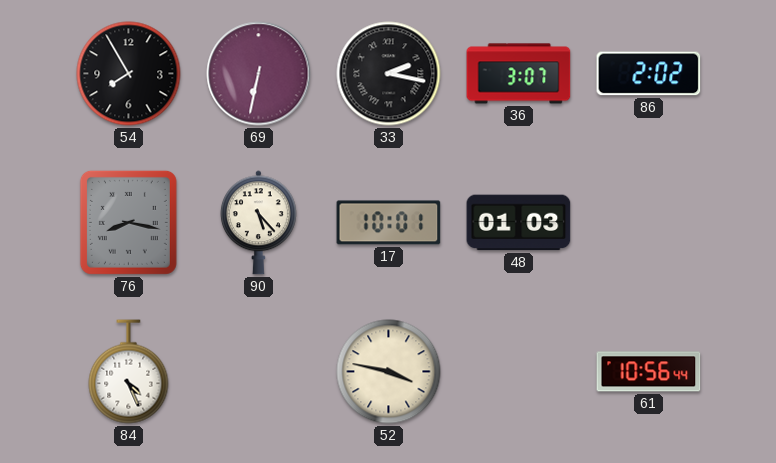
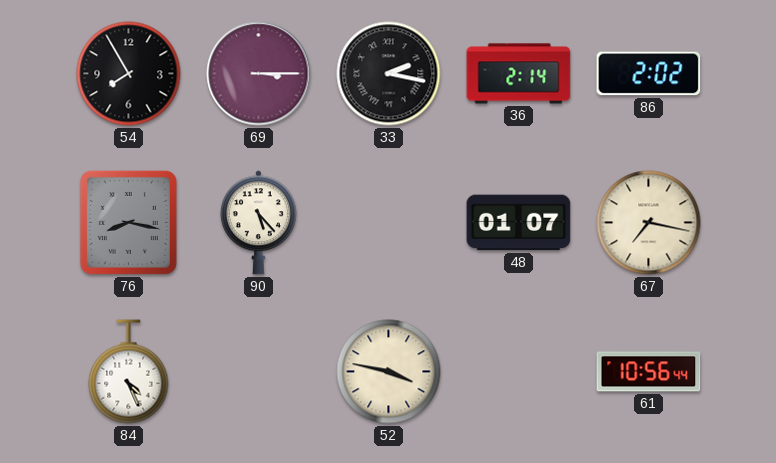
69: 6:32 -> 3:15
36: 3:07 -> 2:14
17: 10:01 -> none
48: 01:03 -> 01:07
67: none -> 7:17
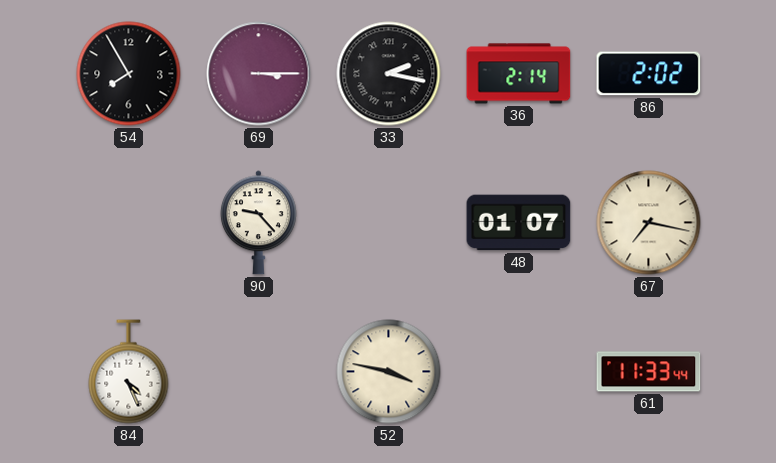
76: 8:17 -> none
90: 5:23 -> 9:23
61: 10:56 -> 11:33
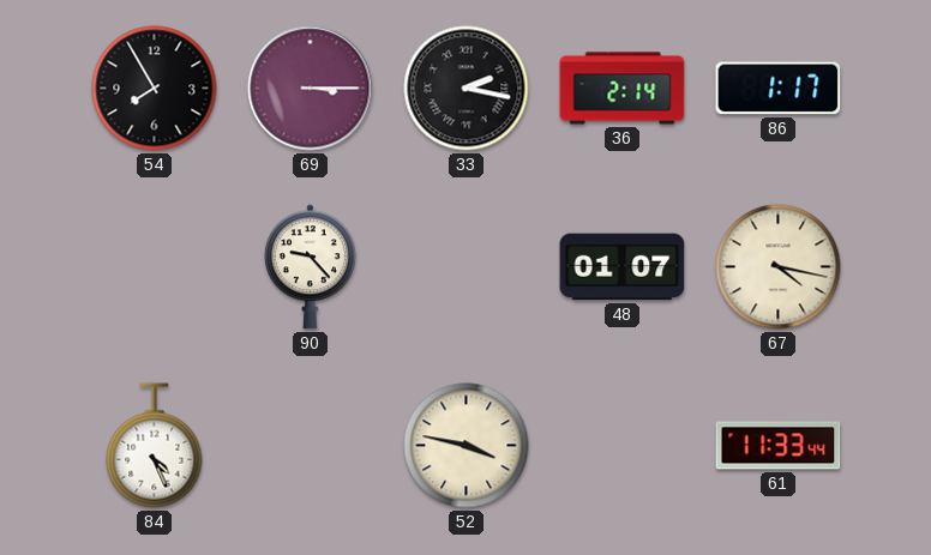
86: 2:02 -> 1:17
67: 7:17 -> 4:17
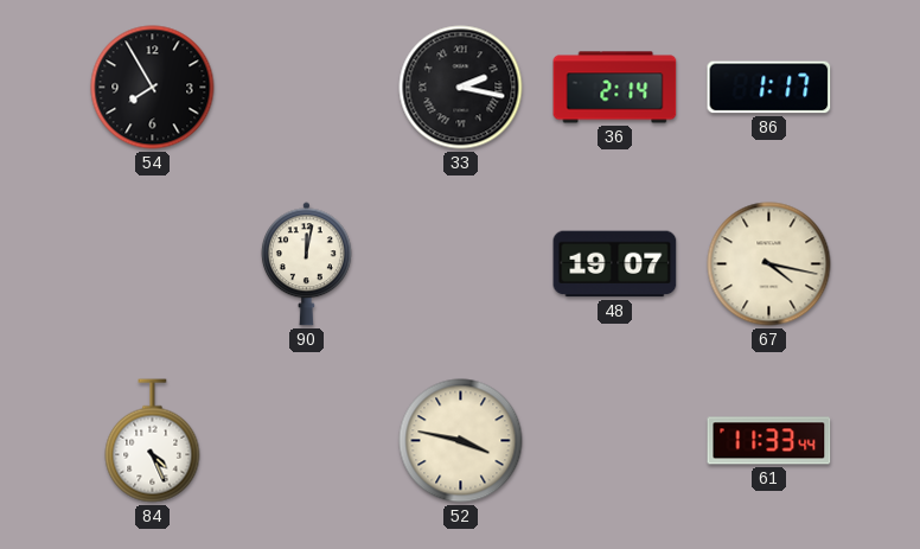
69: 3:15 -> none
90: 9:23 -> 12:02
48: 01:07 -> 19:07
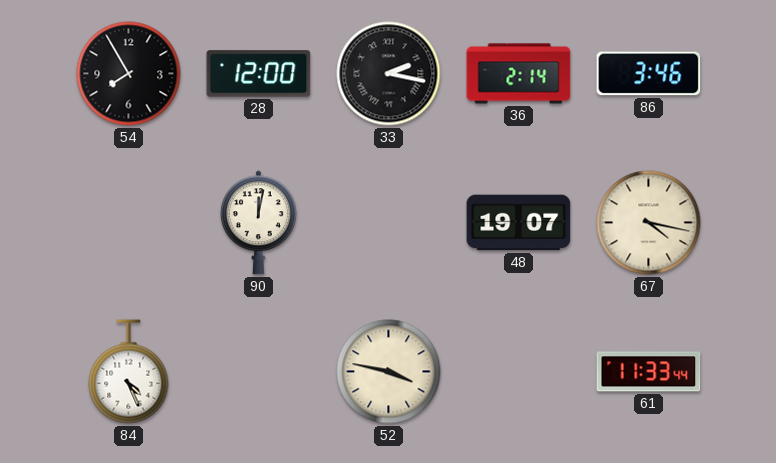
28: none -> 12:00
86: 1:17 -> 3:46
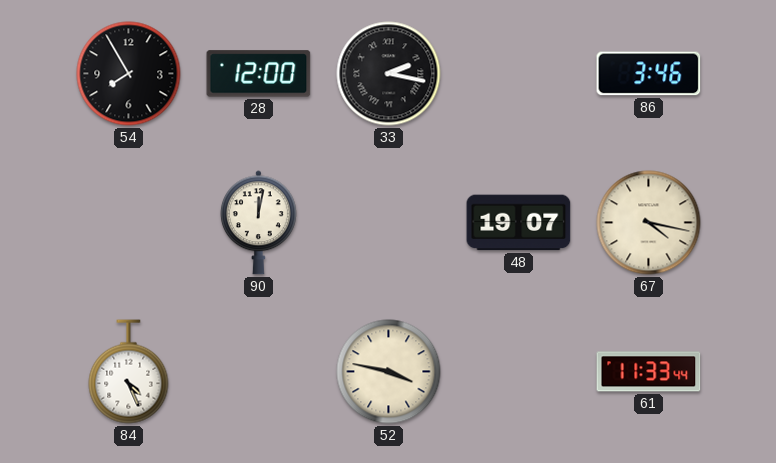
36: 2:14 -> none
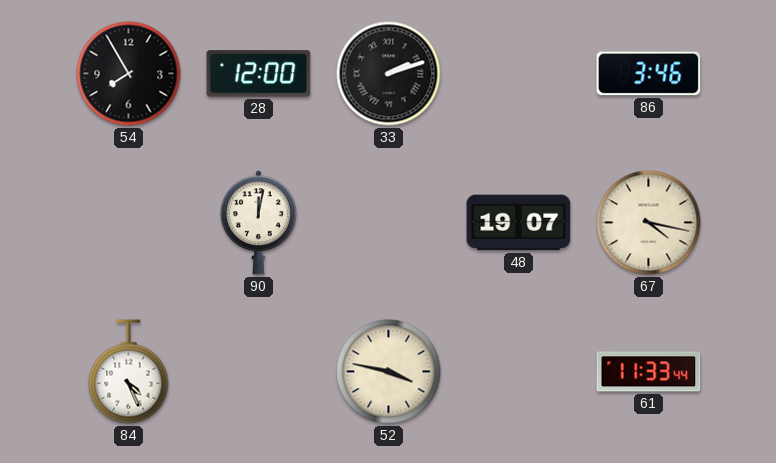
33: 2:17 -> 2:12
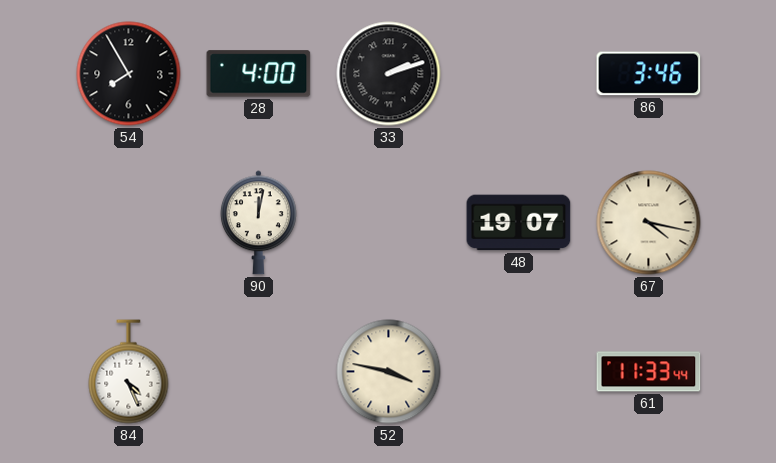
28: 12:00 -> 4:00
